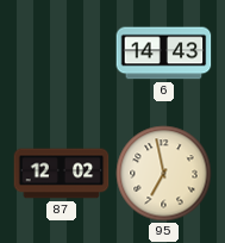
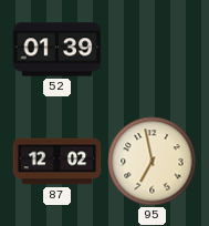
52: none -> 01:39
6: 14:43 -> none
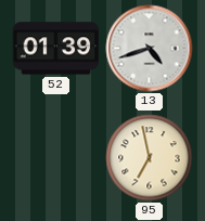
13: none -> 4:42
87: 12:02 -> none
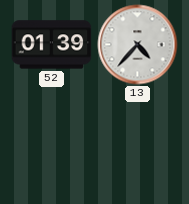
13: 4:42 -> 4:37
95: 6:58 -> none
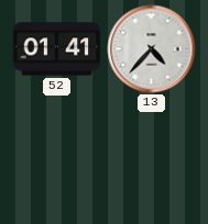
52: 01:39 -> 01:41
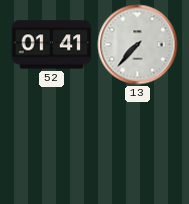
13: 4:37 -> 7:37
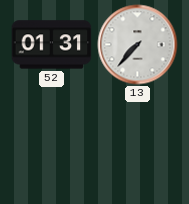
52: 01:41 -> 01:31
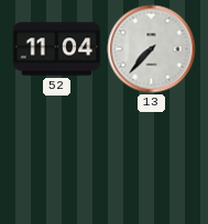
52: 01:31 -> 11:04
